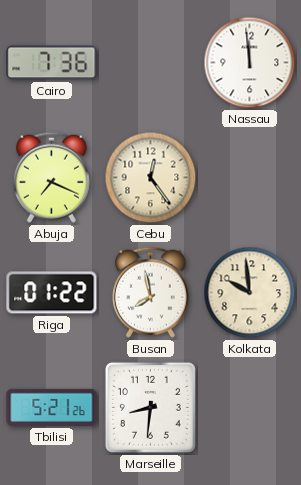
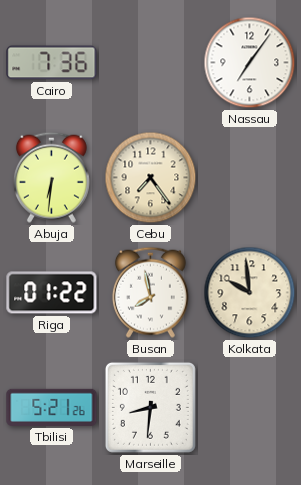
Nassau: 11:59 -> 7:06
Abuja: 7:19 -> 6:31
Cebu: 12:24 -> 7:24
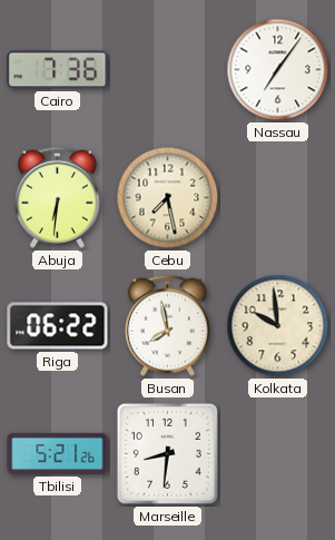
Cebu: 7:24 -> 7:28
Riga: 01:22 -> 06:22
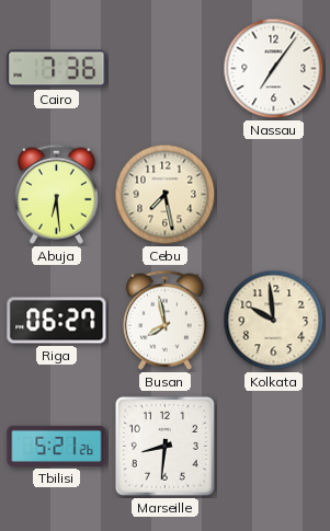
Abuja: 6:31 -> 6:29
Riga: 06:22 -> 06:27
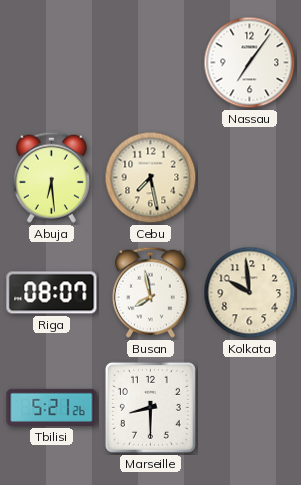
Cairo: 7:36 -> none
Riga: 06:27 -> 08:07
Marseille: 8:31 -> 8:30
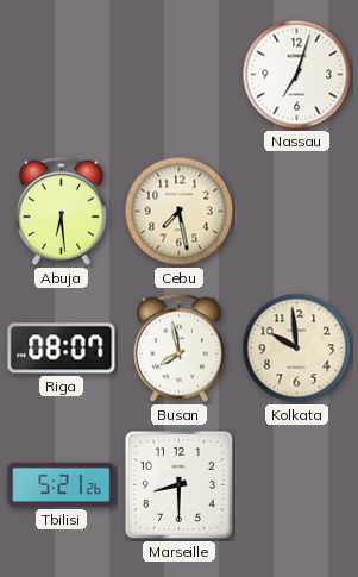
Nassau: 7:06 -> 7:03
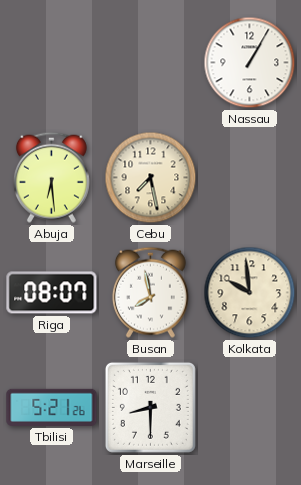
Nassau: 7:03 -> 1:05
